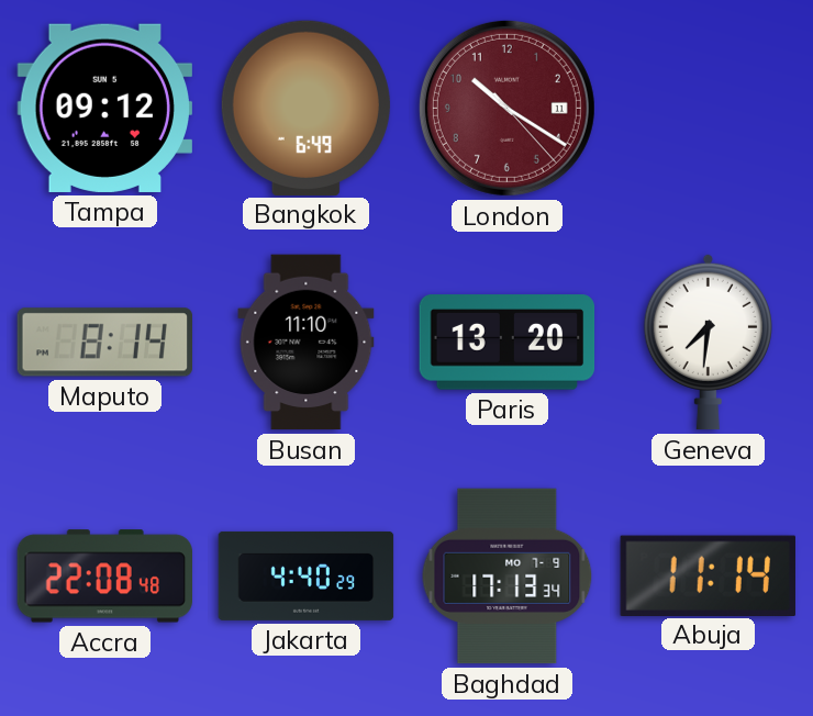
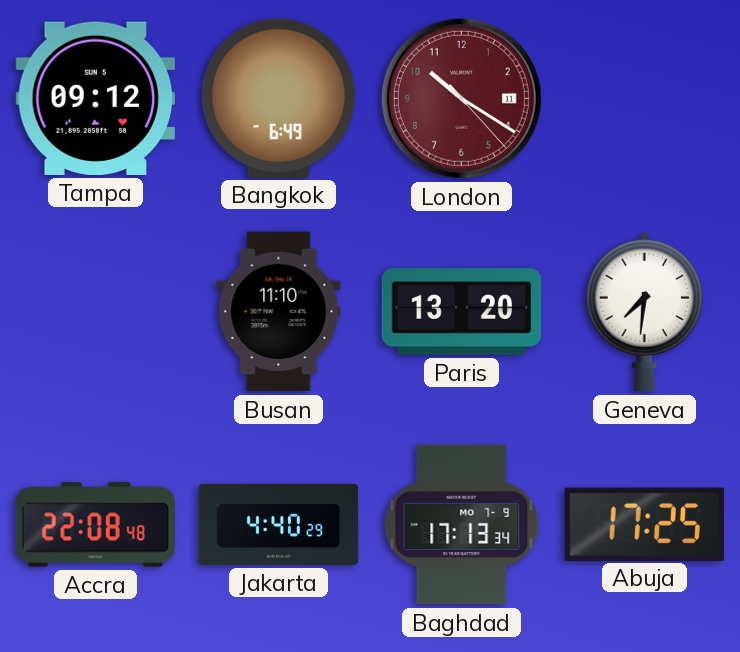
Maputo: 8:14 -> none
Abuja: 11:14 -> 17:25
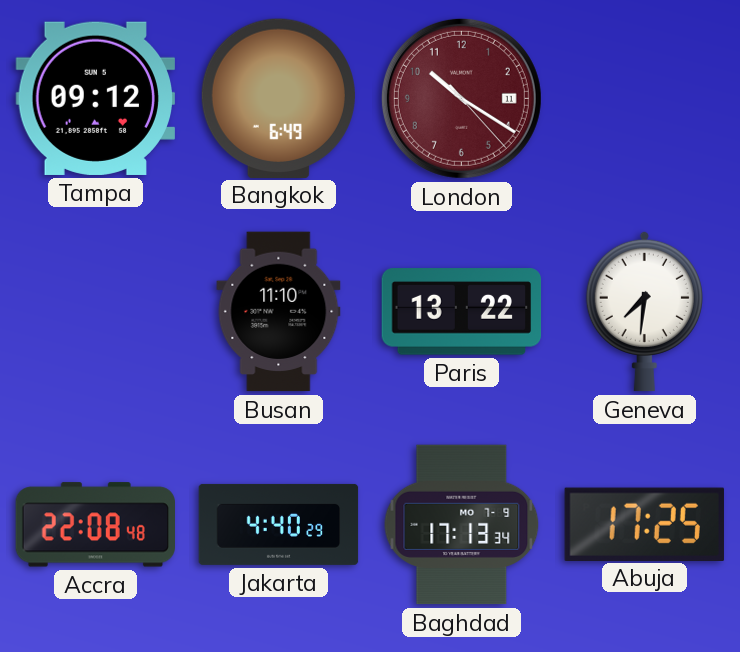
Paris: 13:20 -> 13:22
